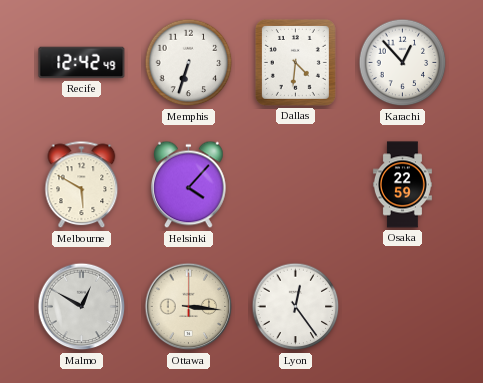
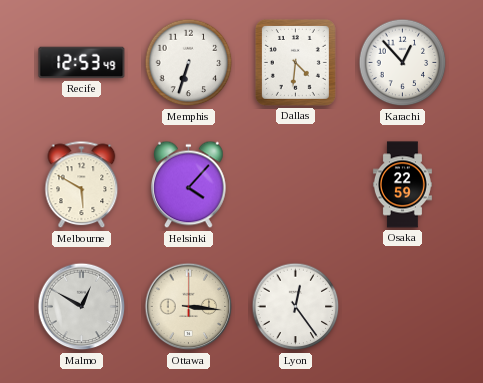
Recife: 12:42 -> 12:53
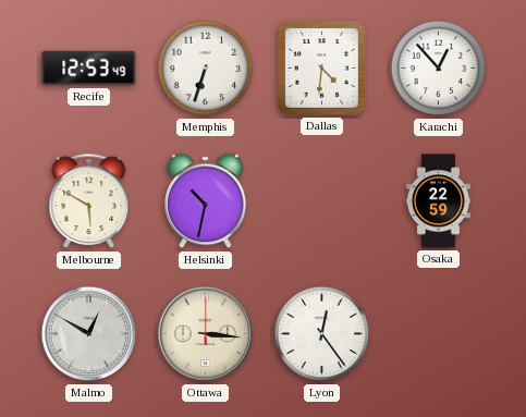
Helsinki: 4:07 -> 10:32
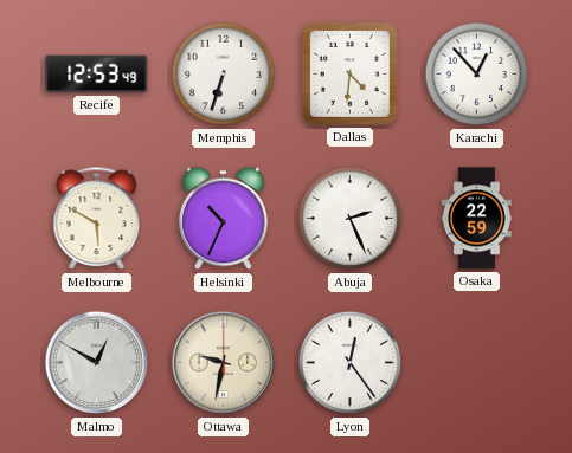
Helsinki: 10:32 -> 10:34
Abuja: none -> 2:26
Ottawa: 3:16 -> 9:32
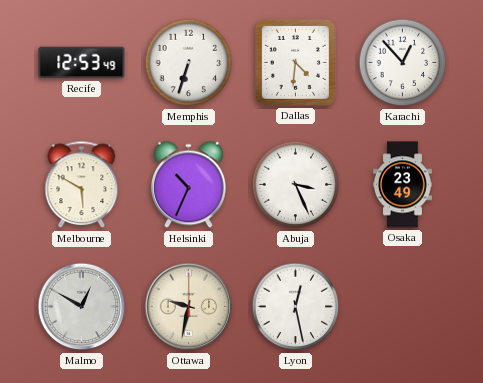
Abuja: 2:26 -> 3:26
Osaka: 22:59 -> 23:49
Lyon: 12:24 -> 12:28
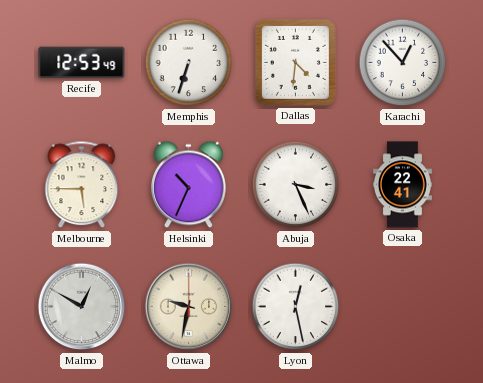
Melbourne: 5:50 -> 5:45
Osaka: 23:49 -> 22:41
